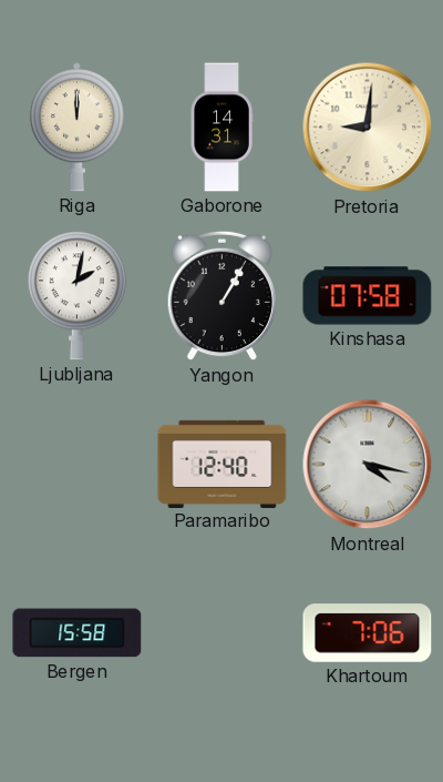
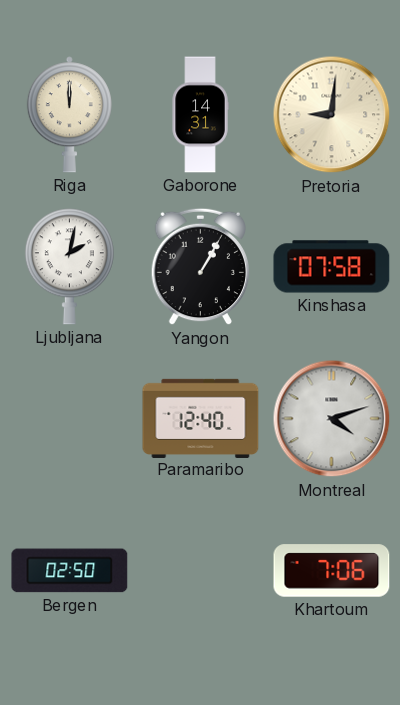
Montreal: 4:17 -> 4:12
Bergen: 15:58 -> 02:50
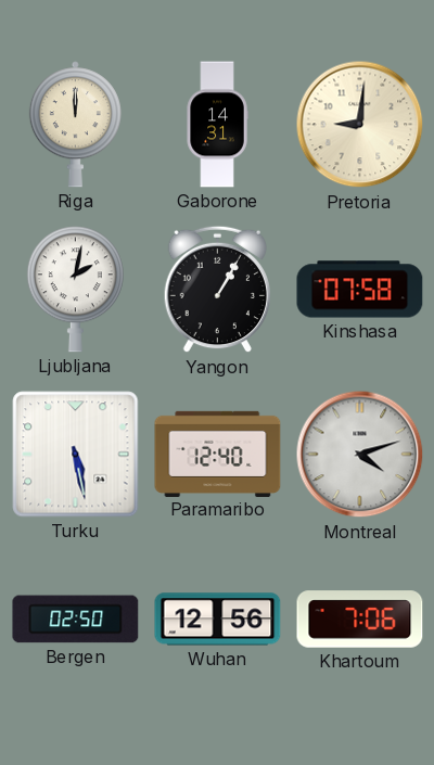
Turku: none -> 5:28
Wuhan: none -> 12:56
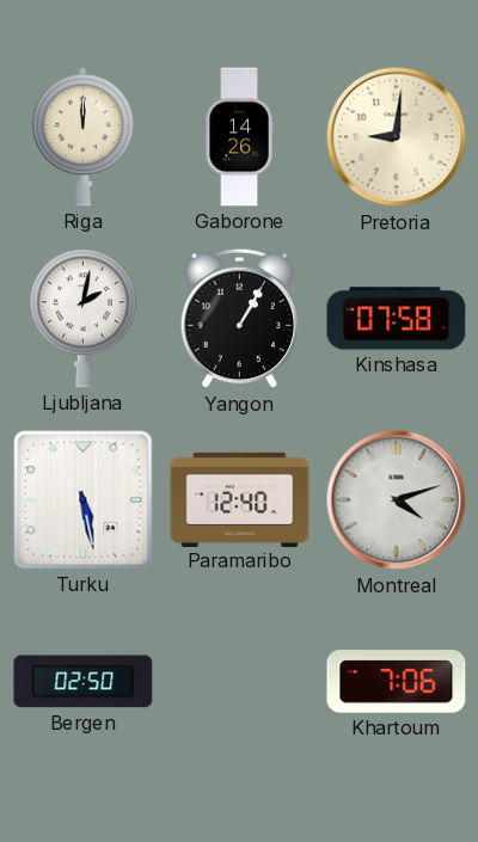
Gaborone: 14:31 -> 14:26
Wuhan: 12:56 -> none
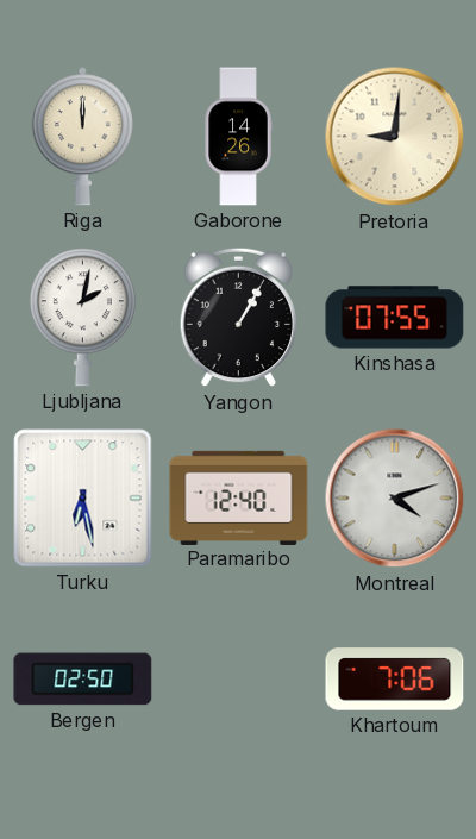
Kinshasa: 07:58 -> 07:55
Turku: 5:28 -> 6:28
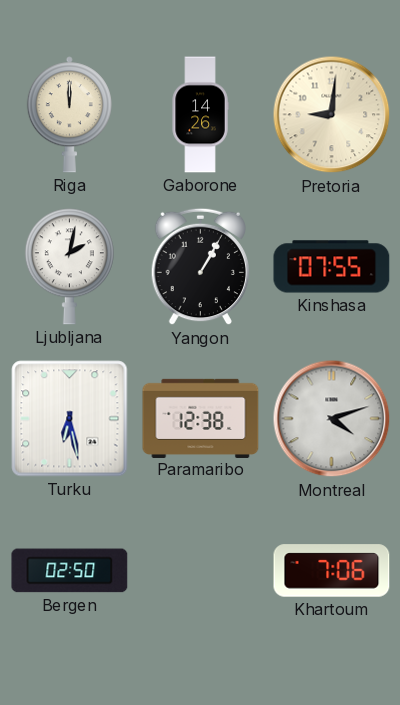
Paramaribo: 12:40 -> 12:38
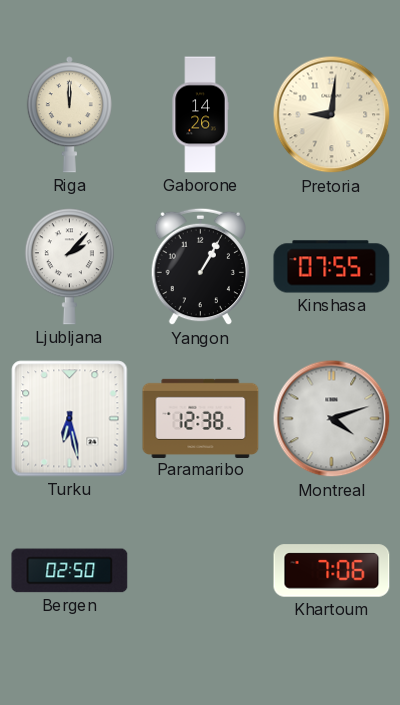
Ljubljana: 2:02 -> 2:07
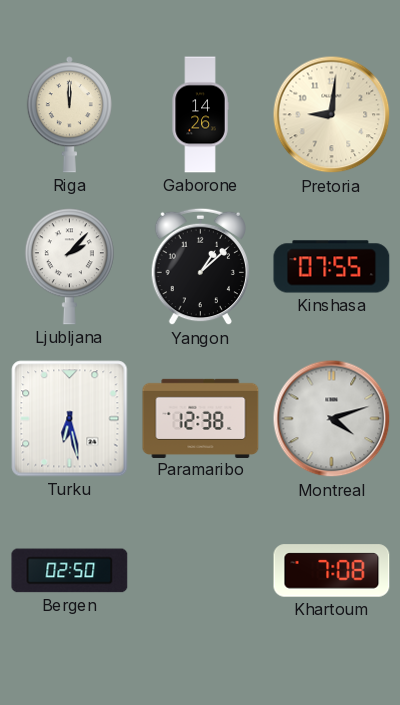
Yangon: 1:05 -> 1:08
Khartoum: 7:06 -> 7:08
